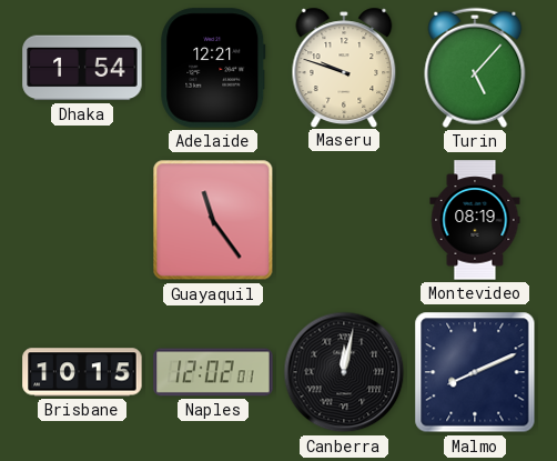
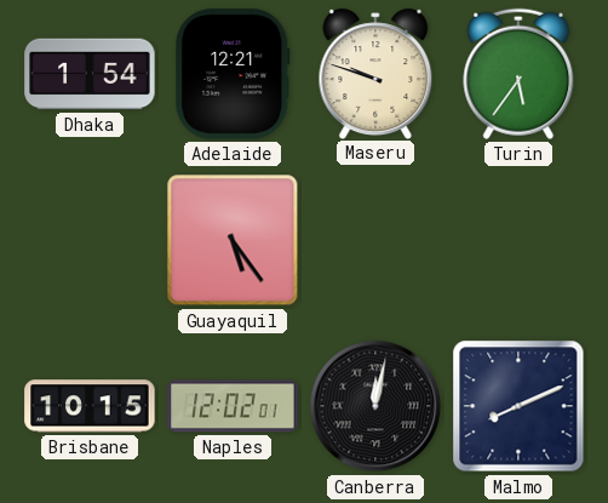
Turin: 5:07 -> 5:36
Guayaquil: 11:24 -> 5:24
Montevideo: 08:19 -> none
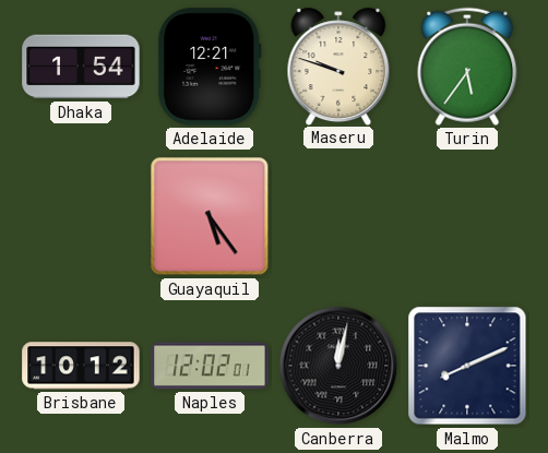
Brisbane: 10:15 -> 10:12
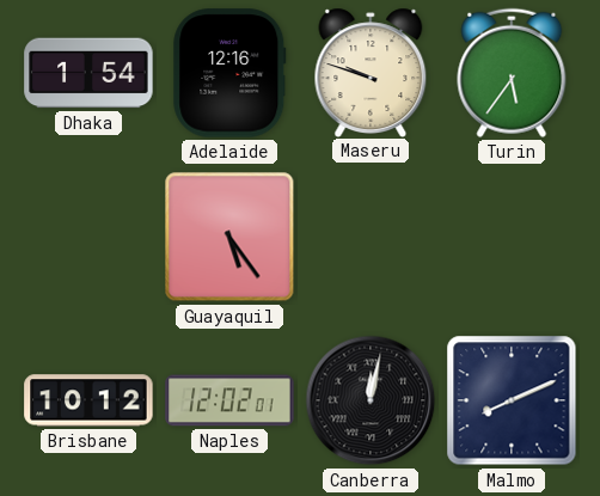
Adelaide: 12:21 -> 12:16
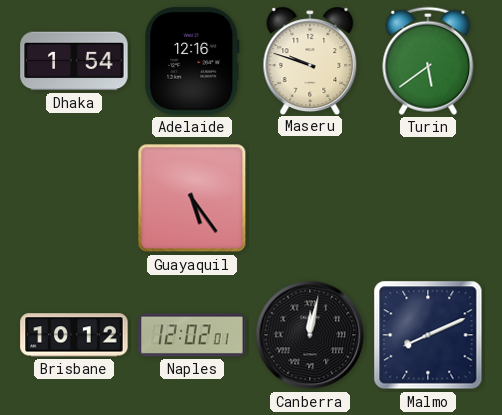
Turin: 5:36 -> 5:39
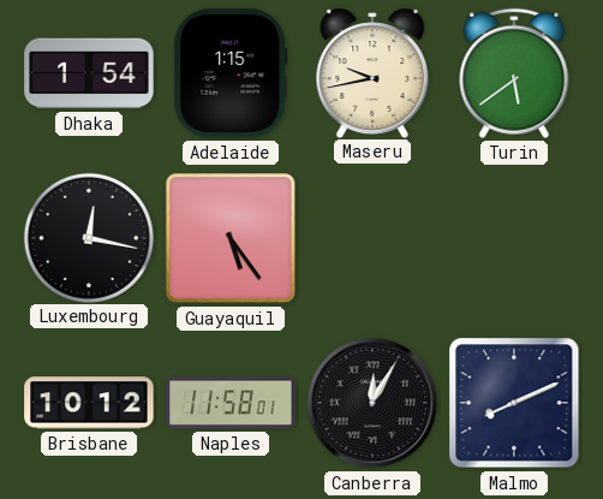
Adelaide: 12:16 -> 1:15
Maseru: 9:48 -> 9:43
Luxembourg: none -> 12:17
Naples: 12:02 -> 11:58
Canberra: 12:02 -> 12:05
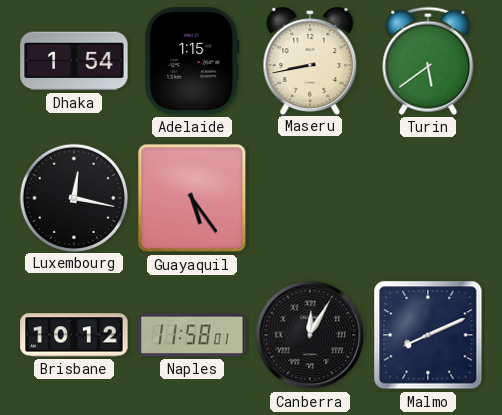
Maseru: 9:43 -> 8:43
